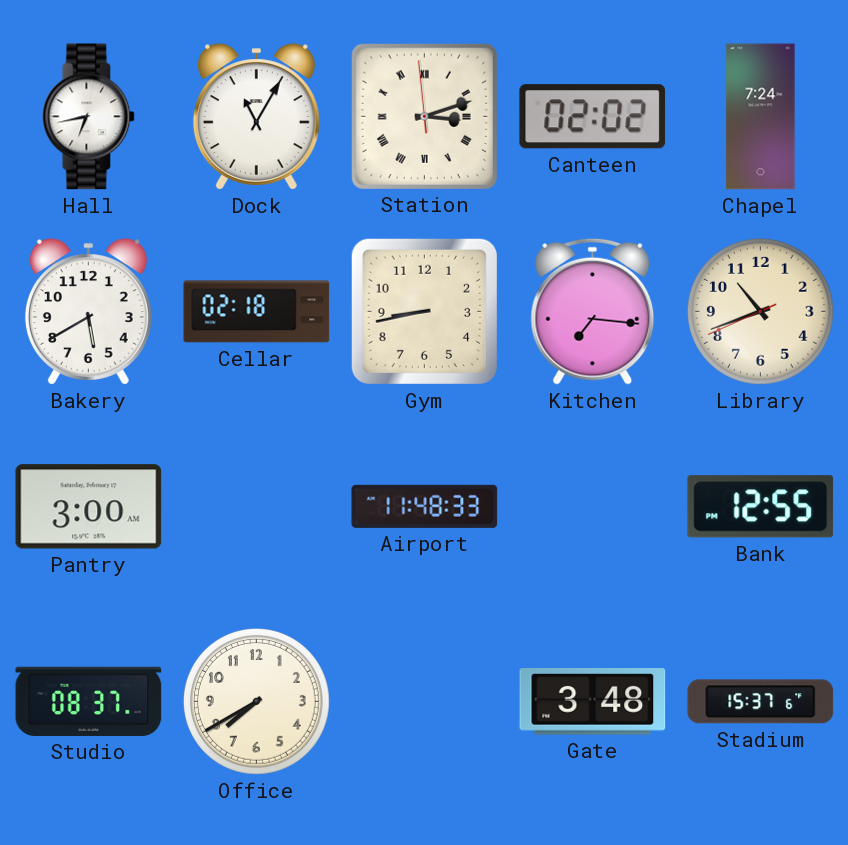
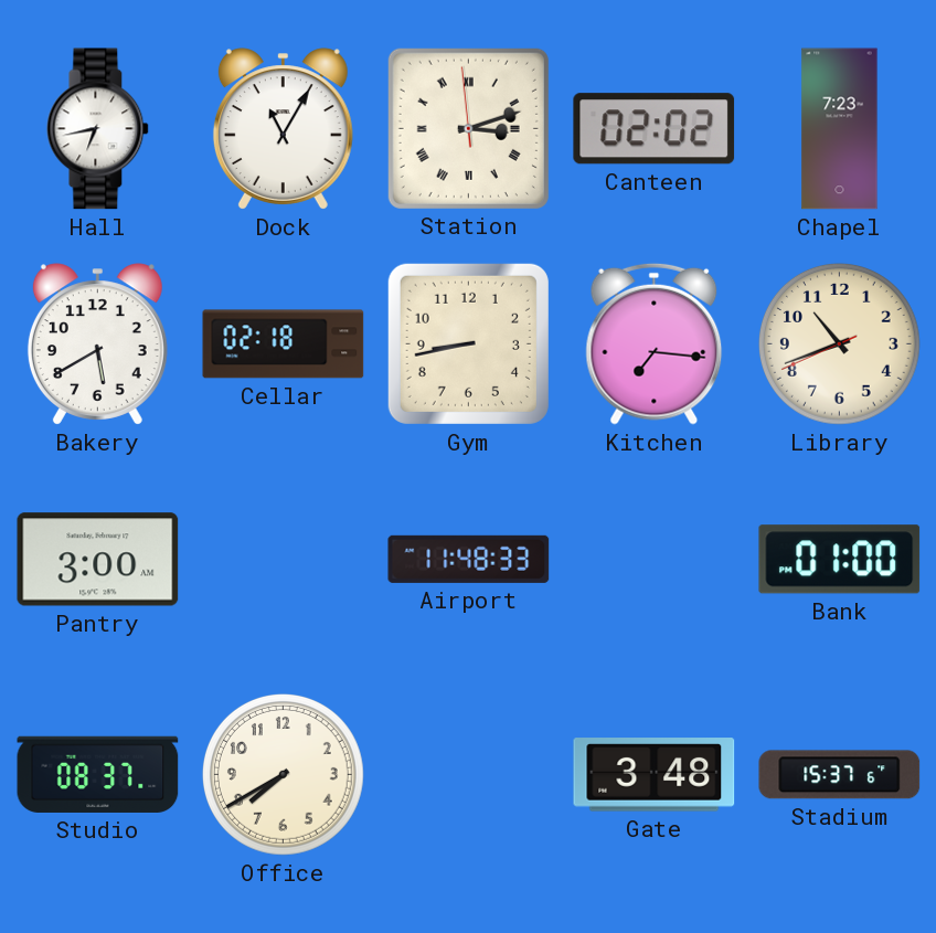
Chapel: 7:24 -> 7:23
Bank: 12:55 -> 01:00
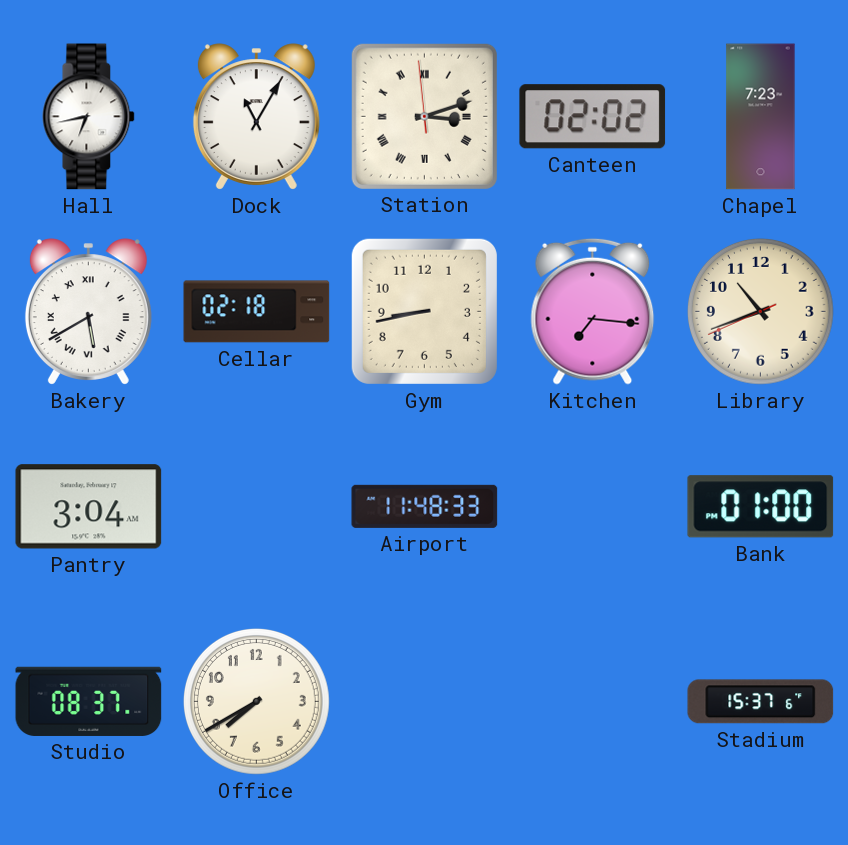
Bakery numerals: Arabic -> Roman
Pantry: 3:00 -> 3:04
Gate: 3:48 -> none
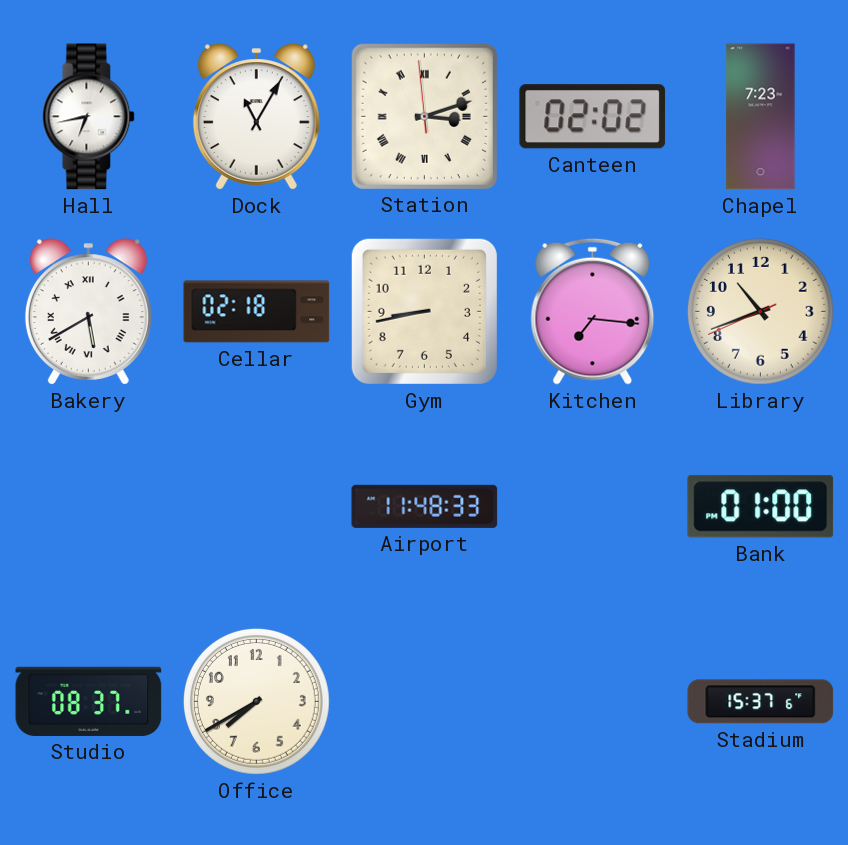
Pantry: 3:04 -> none
